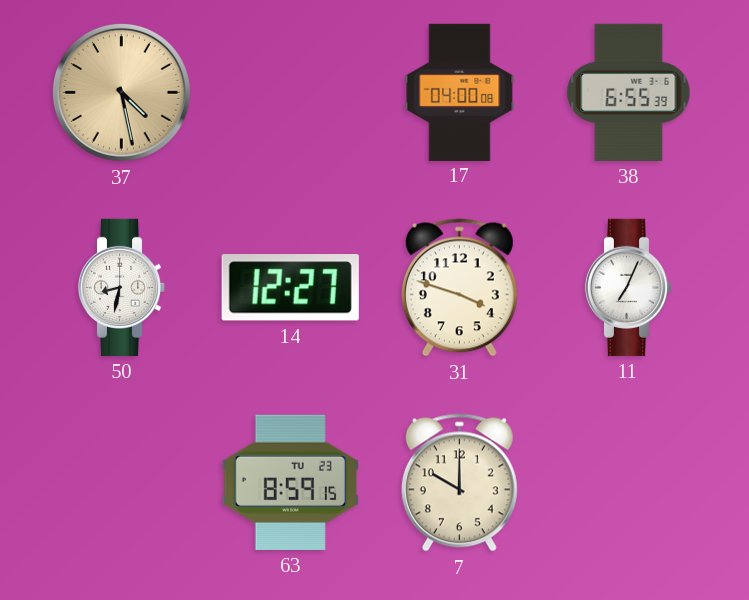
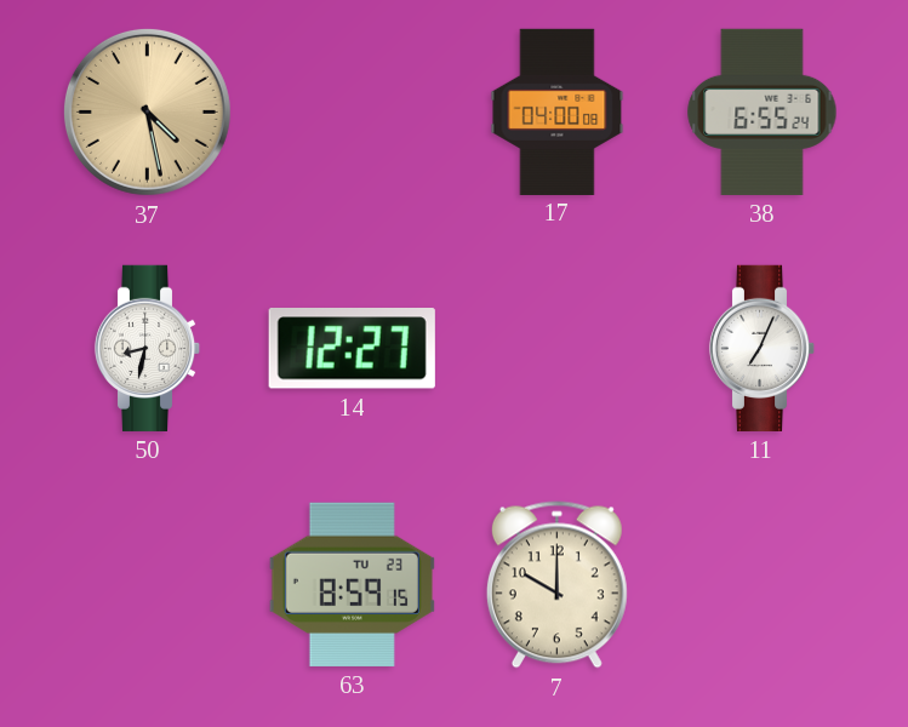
38: 6:55:39 -> 6:55:24
31: 3:48 -> none
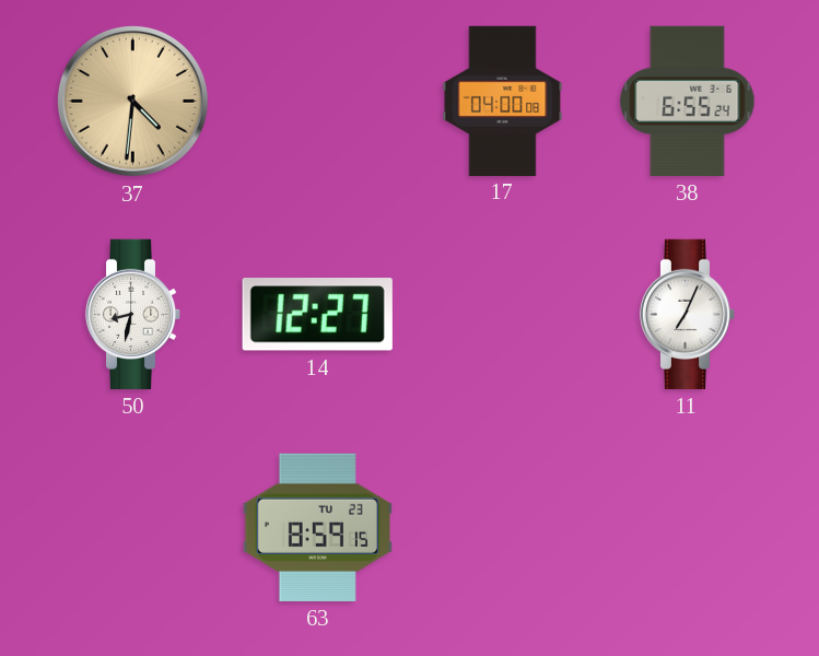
37: 4:28 -> 4:31
7: 10:00 -> none
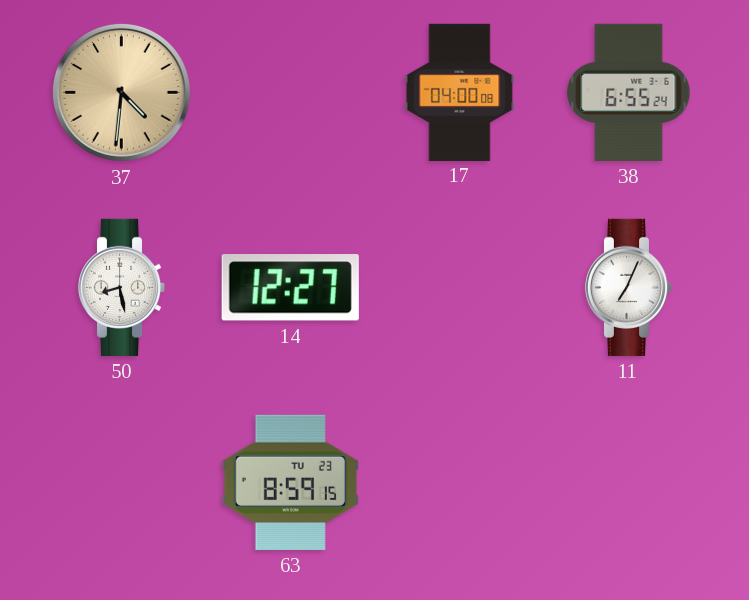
50: 8:32 -> 8:28
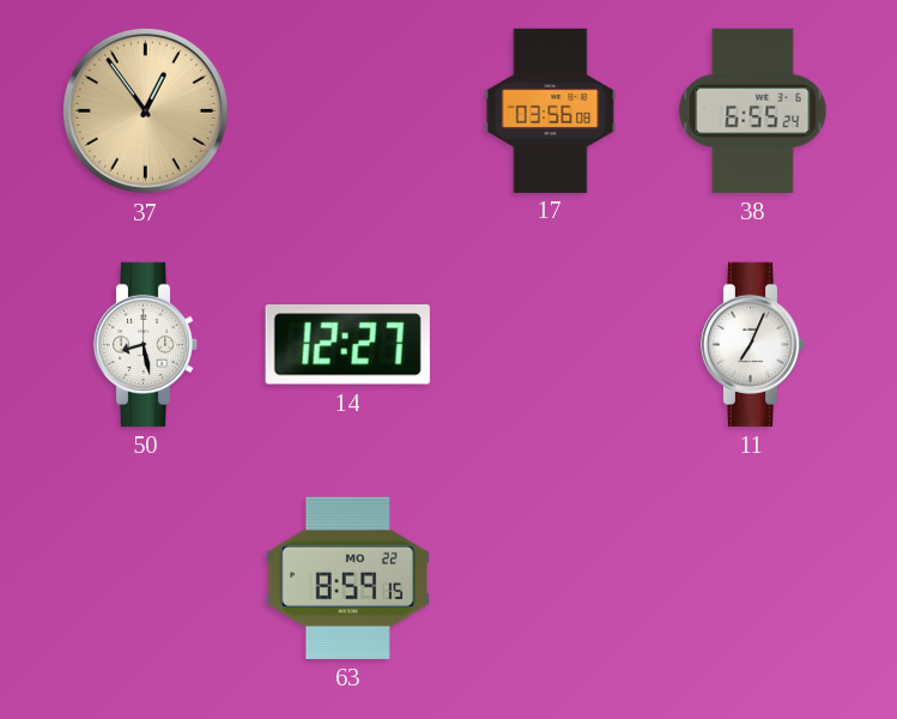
37: 4:31 -> 12:54
17: 04:00 -> 03:56
63 date: TU 23 -> MO 22
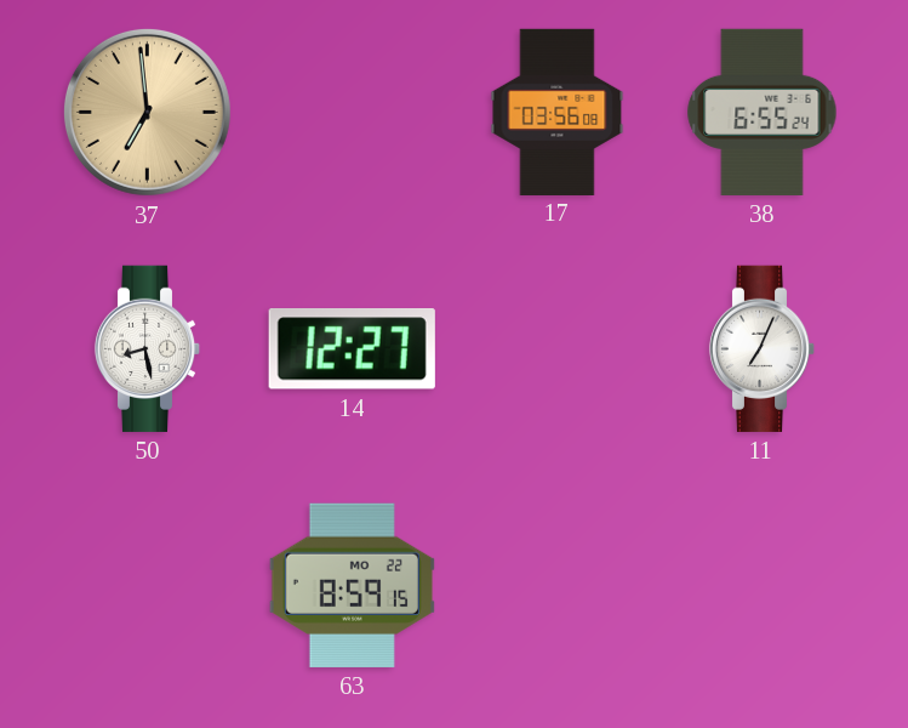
37: 12:54 -> 6:59
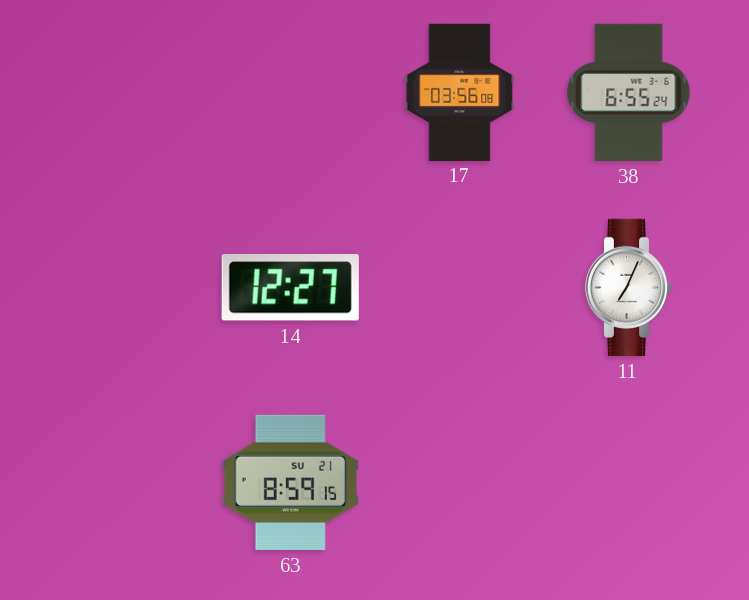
37: 6:59 -> none
50: 8:28 -> none
63 date: MO 22 -> SU 21
